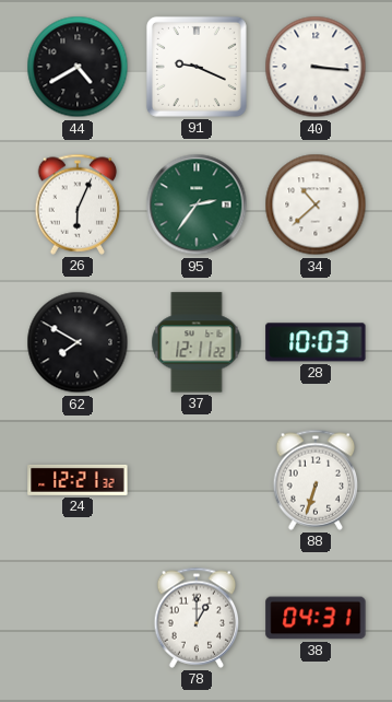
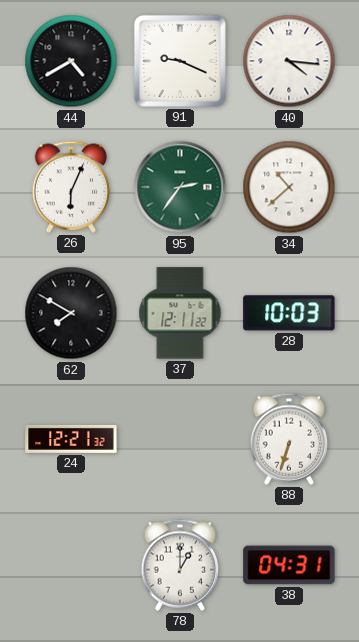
40: 3:16 -> 4:16
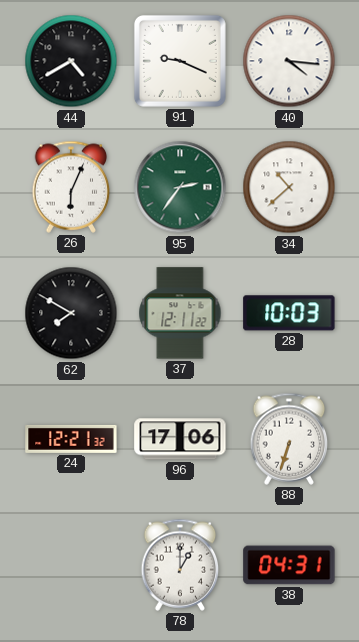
96: none -> 17:06
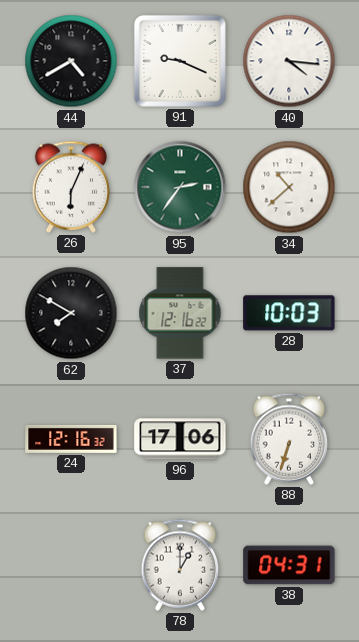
37: 12:11 -> 12:16
24: 12:21 -> 12:16
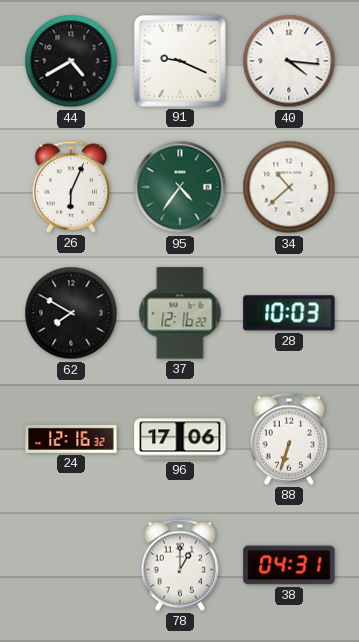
95: 2:36 -> 4:36
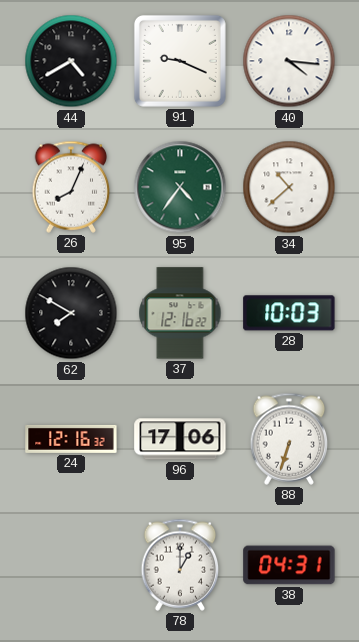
26: 6:04 -> 8:04
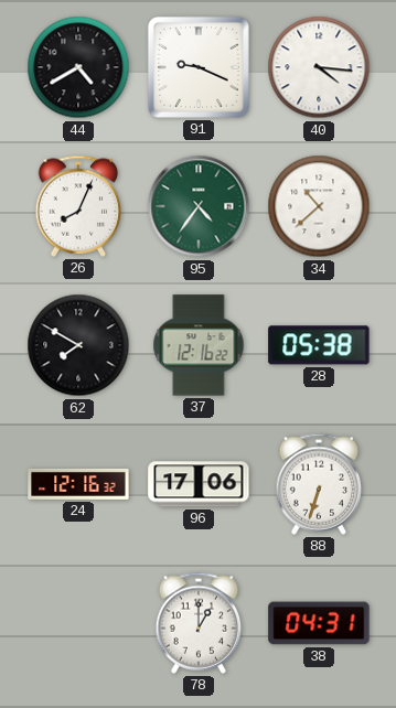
28: 10:03 -> 05:38
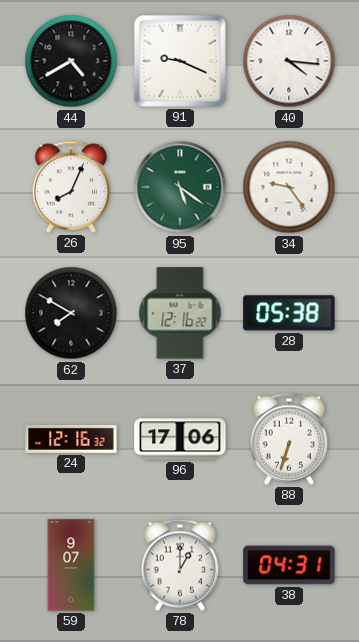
95: 4:36 -> 5:21
34: 10:38 -> 9:24
59: none -> 9:07
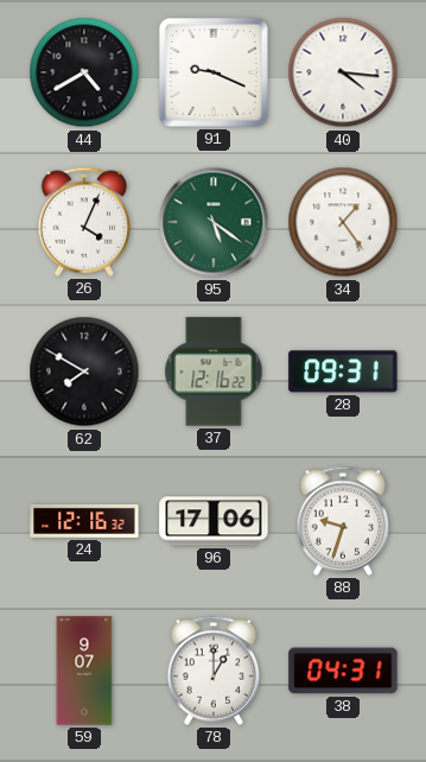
26: 8:04 -> 4:04
34: 9:24 -> 1:24
28: 05:38 -> 09:31
88: 6:33 -> 9:33
